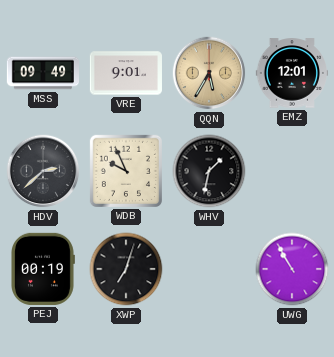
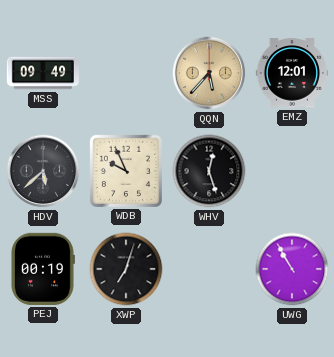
VRE: 9:01 -> none
QQN: 5:35 -> 5:37
HDV: 2:38 -> 5:38
WHV: 1:32 -> 12:27
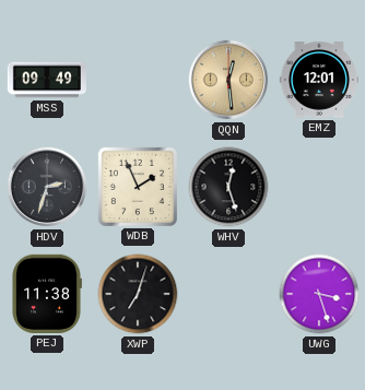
QQN: 5:37 -> 12:29
HDV: 5:38 -> 2:33
WDB: 9:56 -> 1:56
PEJ: 00:19 -> 11:38
UWG: 10:55 -> 3:27
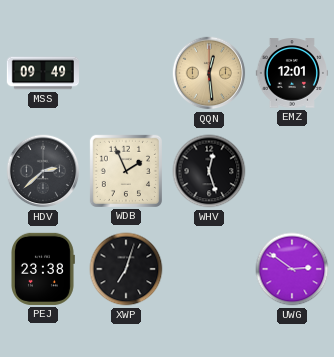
HDV: 2:33 -> 2:38
PEJ: 11:38 -> 23:38
UWG: 3:27 -> 2:51
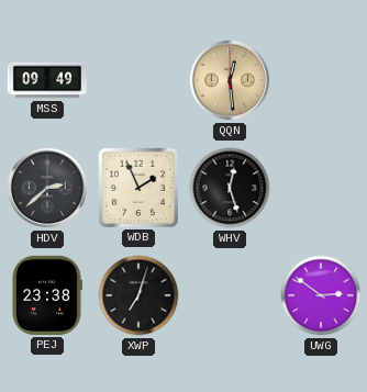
EMZ: 12:01 -> none
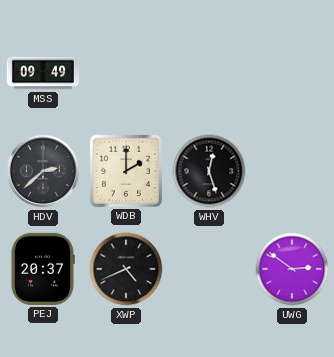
QQN: 12:29 -> none
WDB: 1:56 -> 2:00
PEJ: 23:38 -> 20:37
XWP: 7:03 -> 4:41
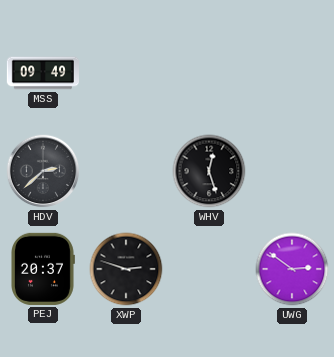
WDB: 2:00 -> none
XWP: 4:41 -> 2:48
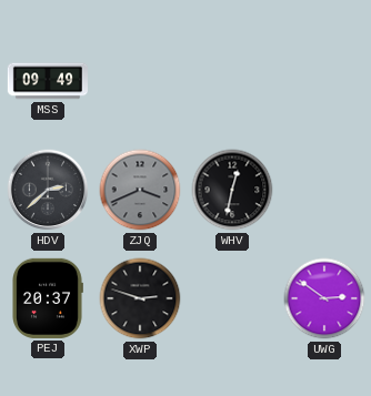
ZJQ: none -> 3:41
WHV: 12:27 -> 12:32
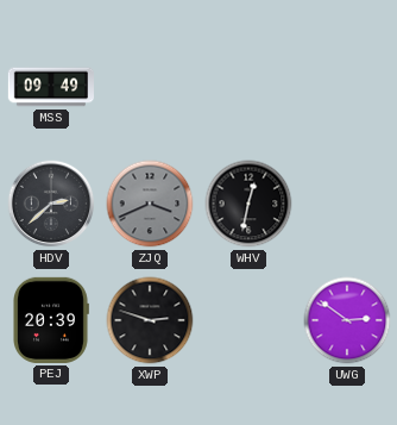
PEJ: 20:37 -> 20:39
